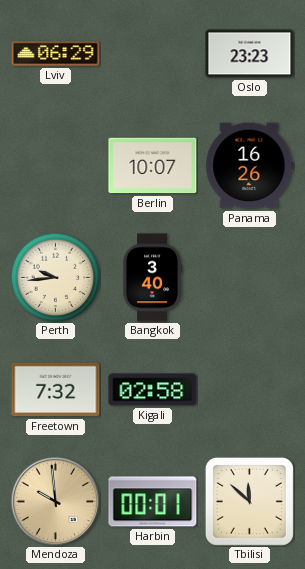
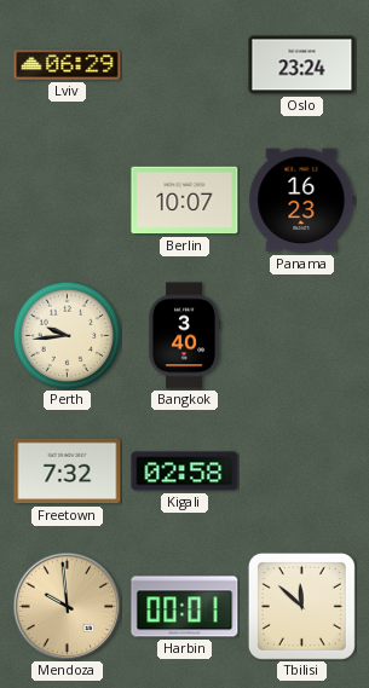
Oslo: 23:23 -> 23:24
Panama: 16:26 -> 16:23
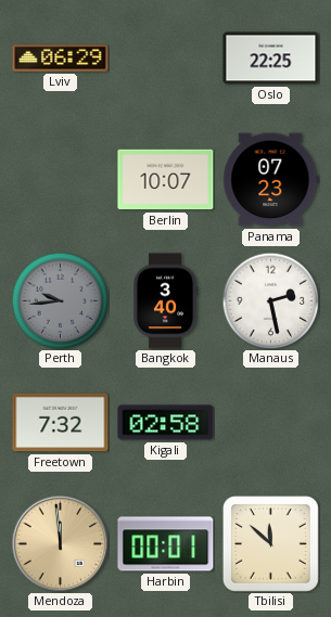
Oslo: 23:24 -> 22:25
Panama: 16:23 -> 07:23
Perth dial: cream -> grey
Manaus: none -> 2:28
Mendoza: 9:59 -> 11:59
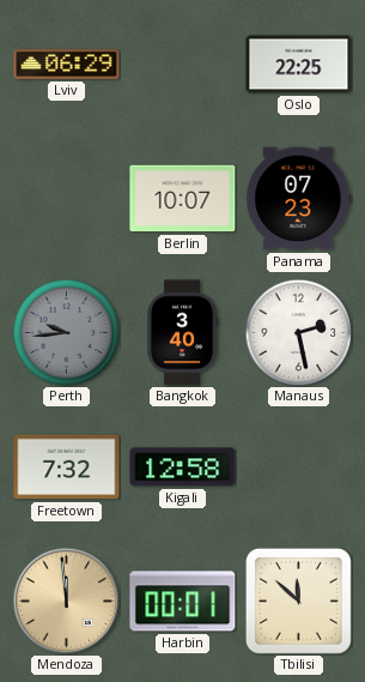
Kigali: 02:58 -> 12:58
